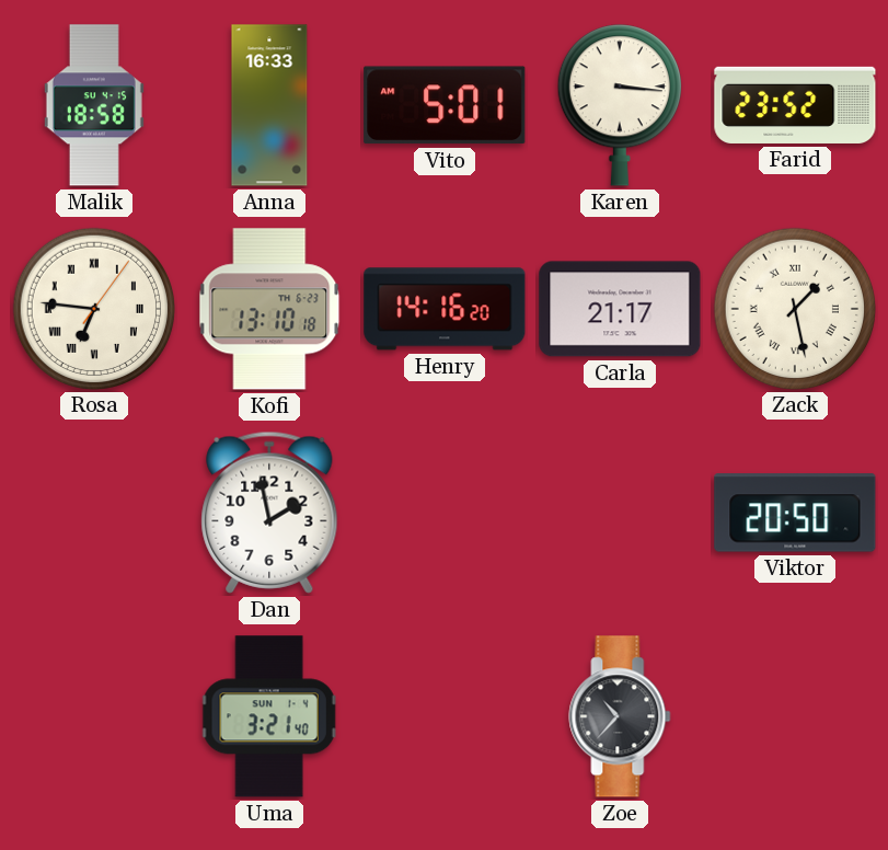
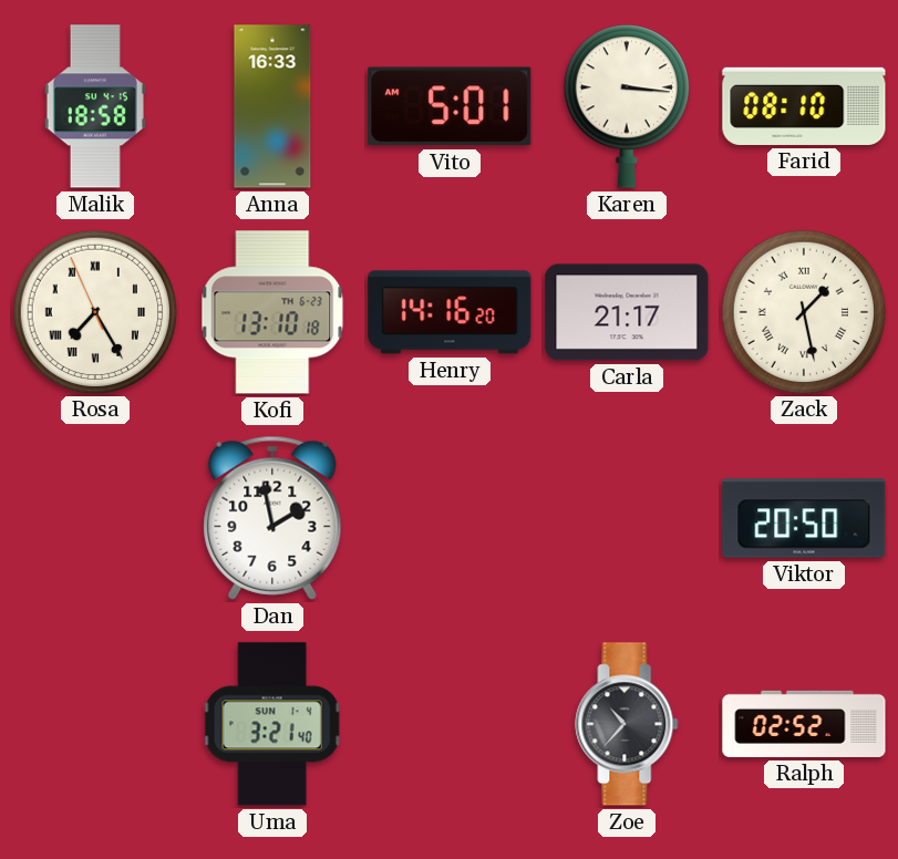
Farid: 23:52 -> 08:10
Rosa: 6:46 -> 7:24
Ralph: none -> 02:52
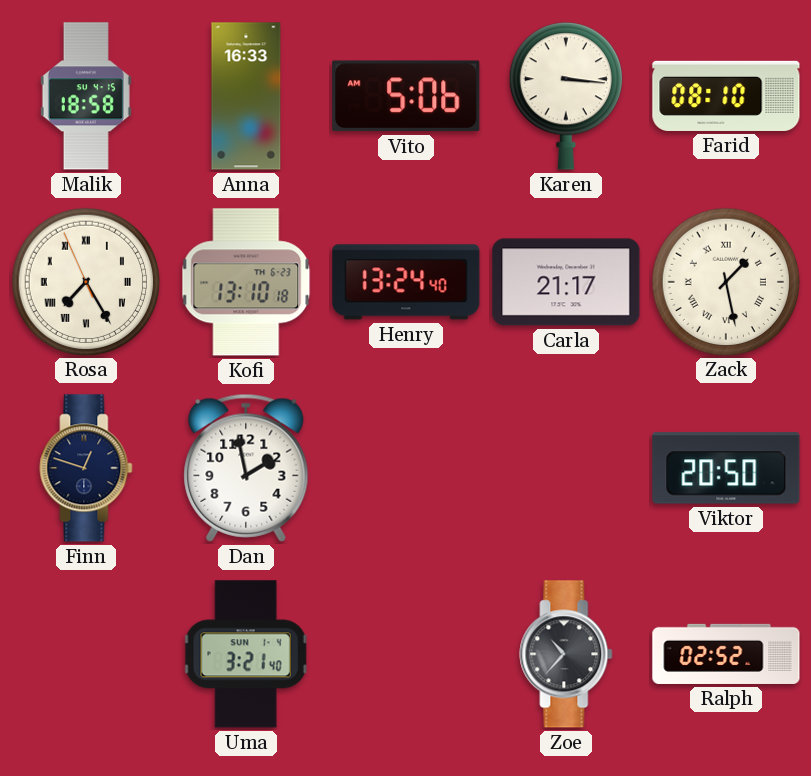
Vito: 5:01 -> 5:06
Henry: 14:16 -> 13:24
Finn: none -> 12:48
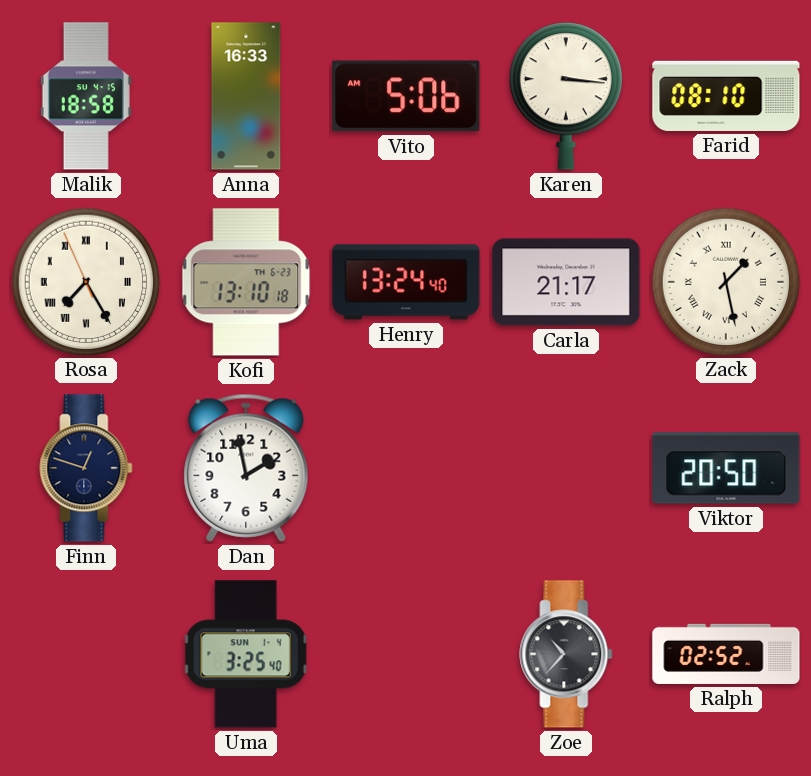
Uma: 3:21 -> 3:25
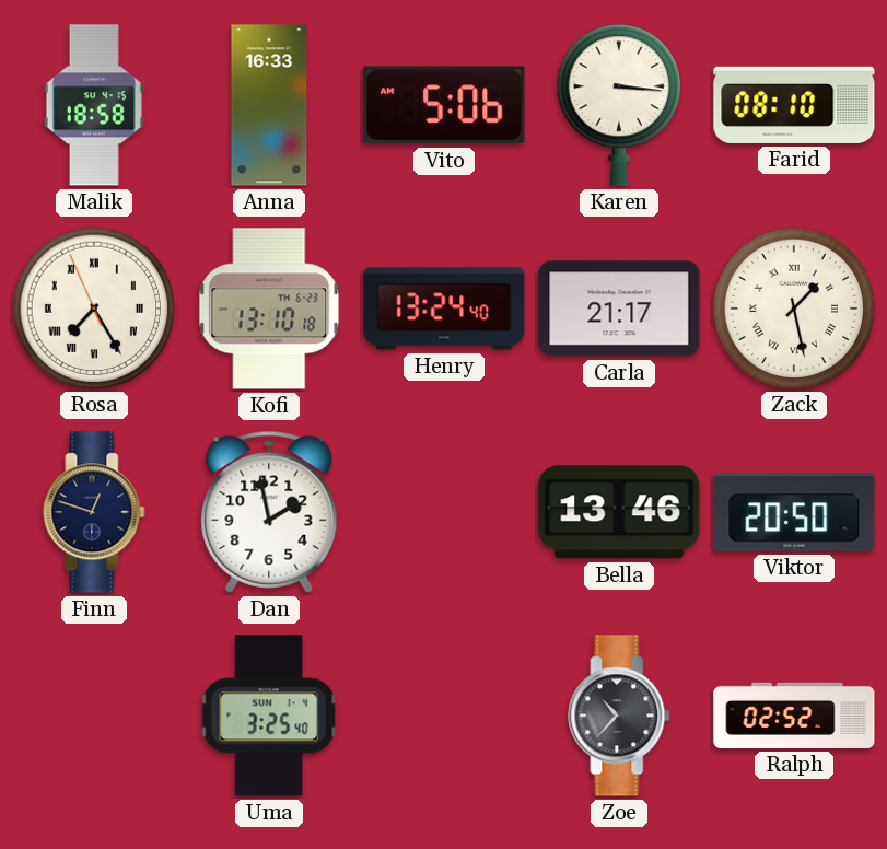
Bella: none -> 13:46
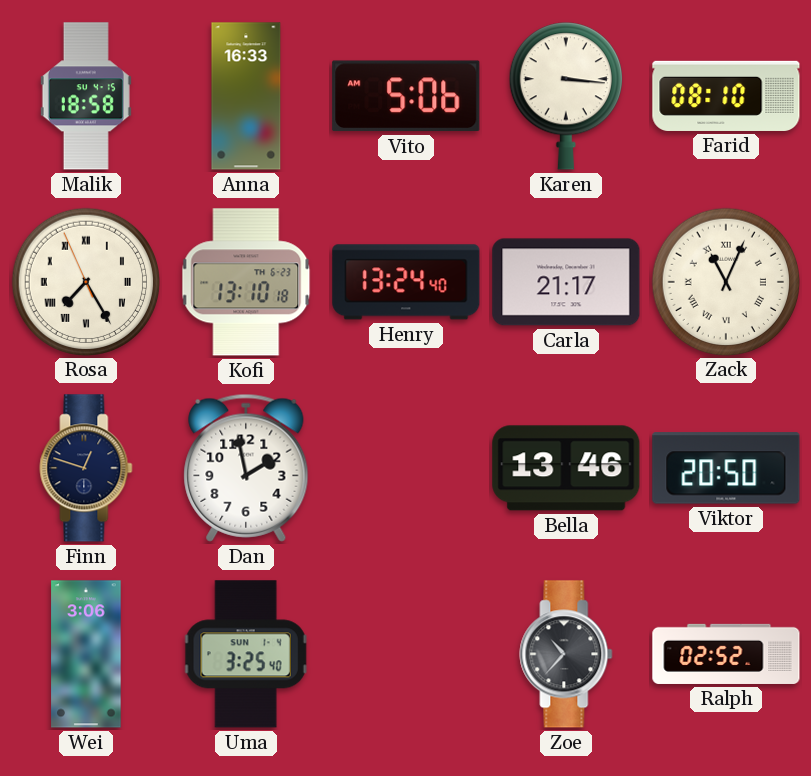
Zack: 1:28 -> 11:04
Wei: none -> 3:06
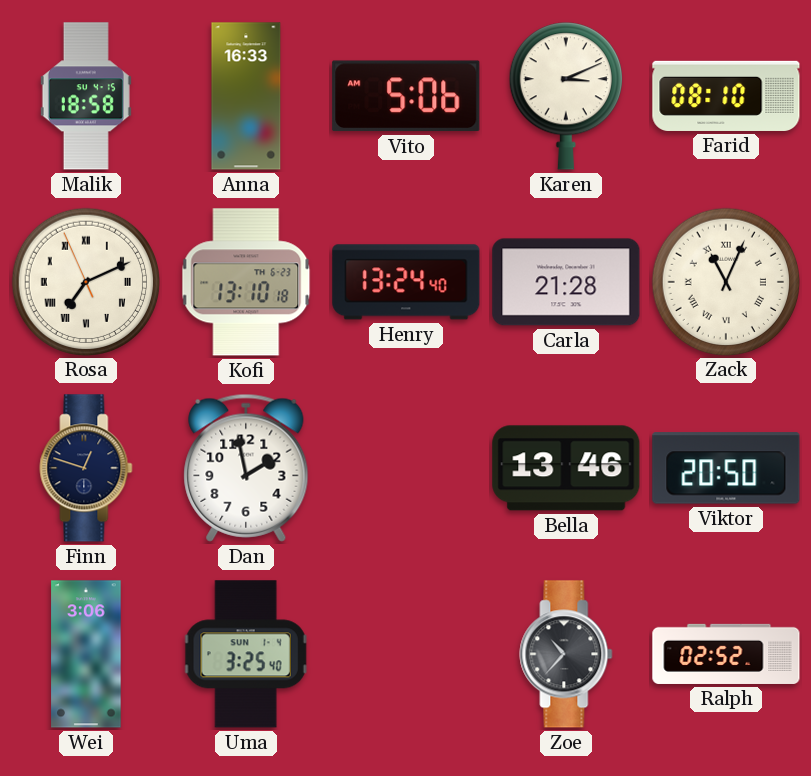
Karen: 3:16 -> 3:11
Rosa: 7:24 -> 7:10
Carla: 21:17 -> 21:28
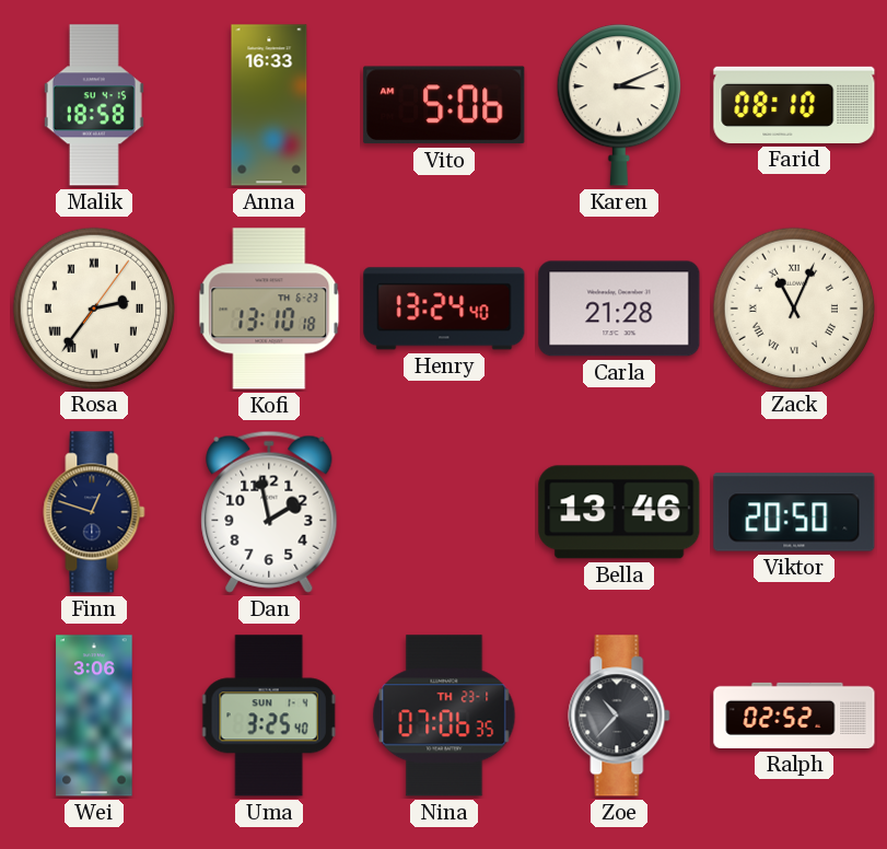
Rosa: 7:10 -> 2:36
Nina: none -> 07:06
